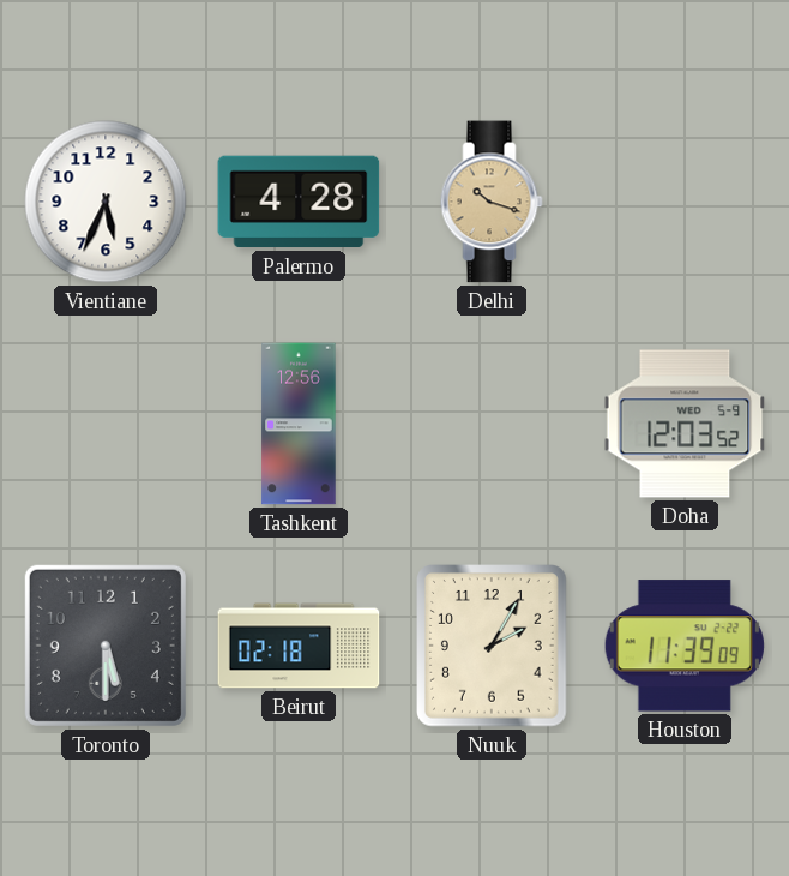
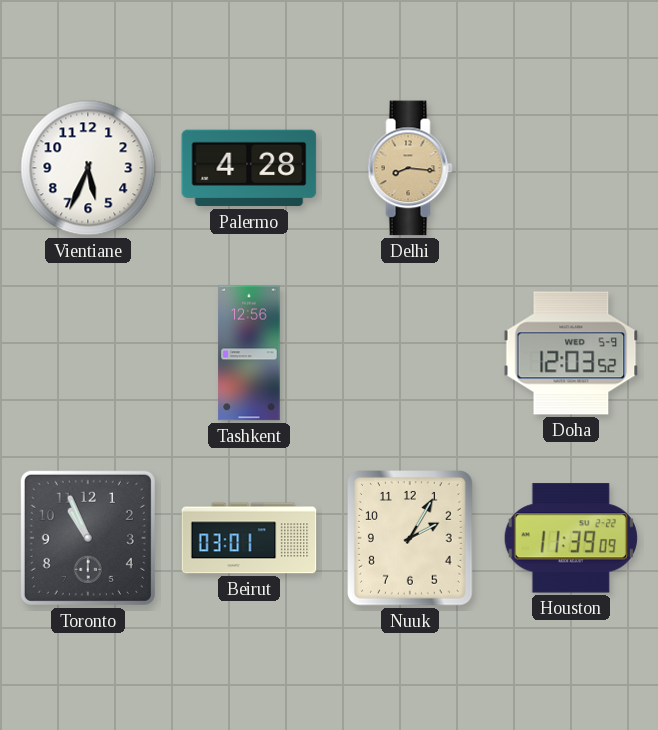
Delhi: 10:18 -> 8:16
Toronto: 5:30 -> 10:56
Beirut: 02:18 -> 03:01
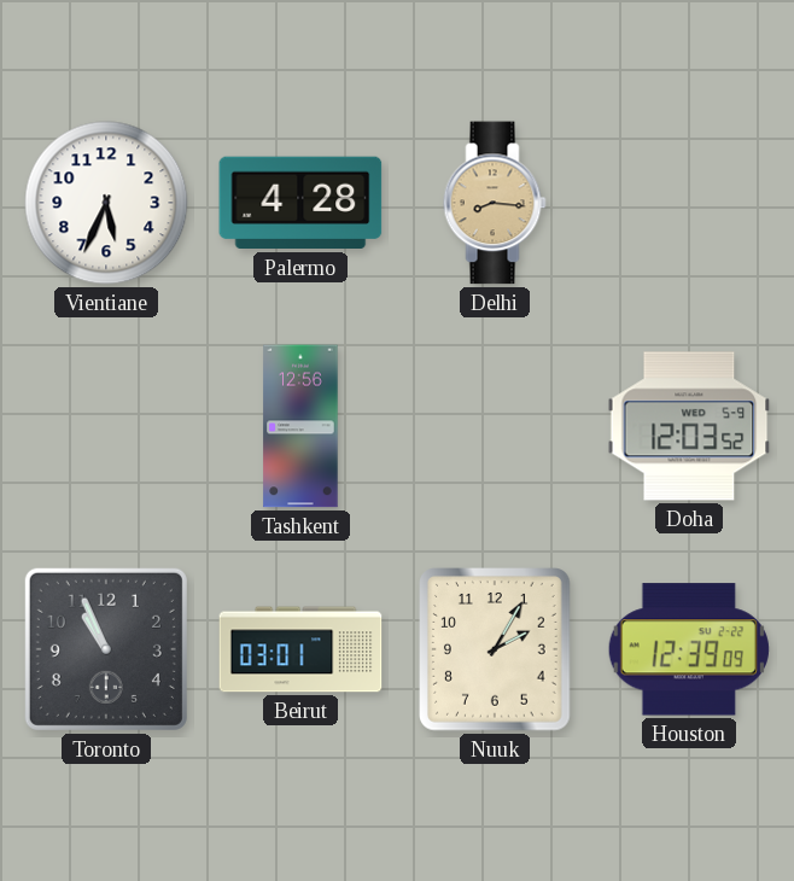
Houston: 11:39 -> 12:39
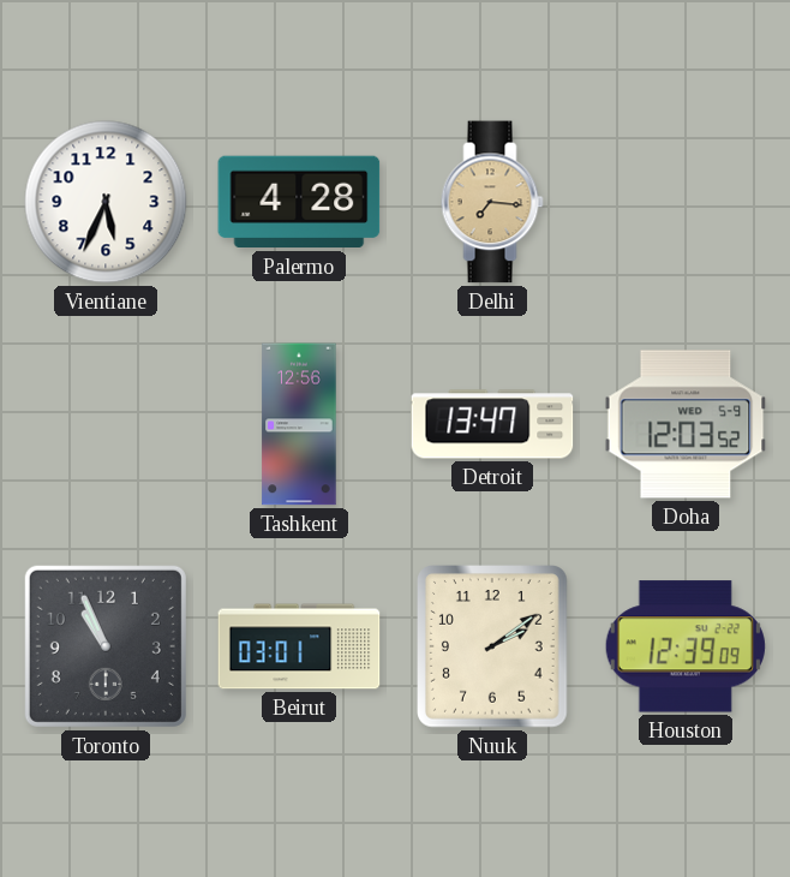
Delhi: 8:16 -> 7:16
Detroit: none -> 13:47
Nuuk: 2:05 -> 2:09
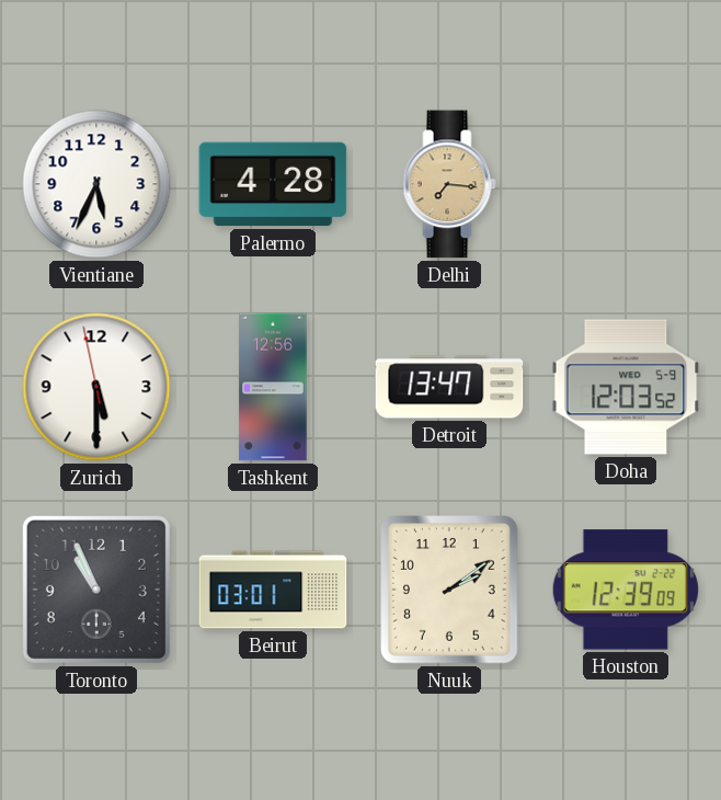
Zurich: none -> 5:29
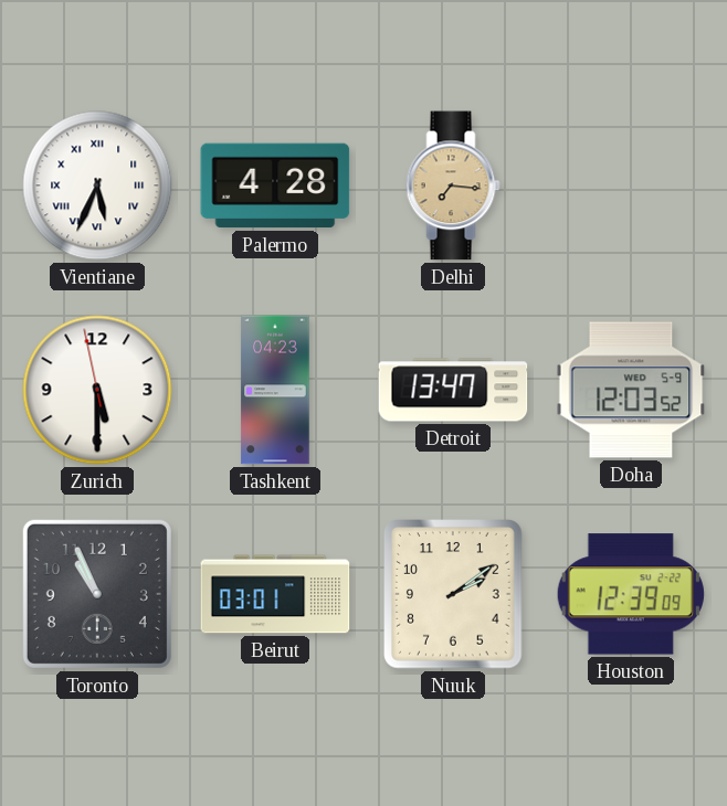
Vientiane numerals: Arabic -> Roman
Tashkent: 12:56 -> 04:23
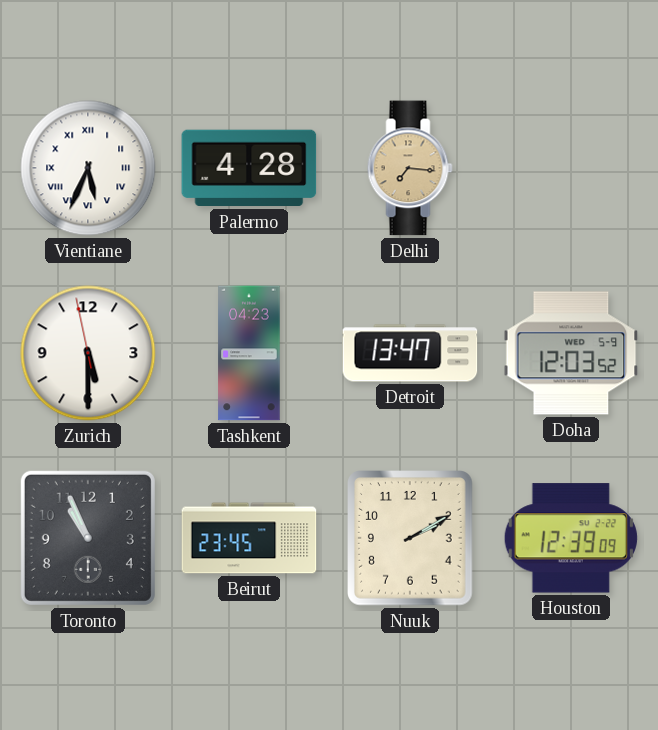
Beirut: 03:01 -> 23:45
Nuuk: 2:09 -> 2:10
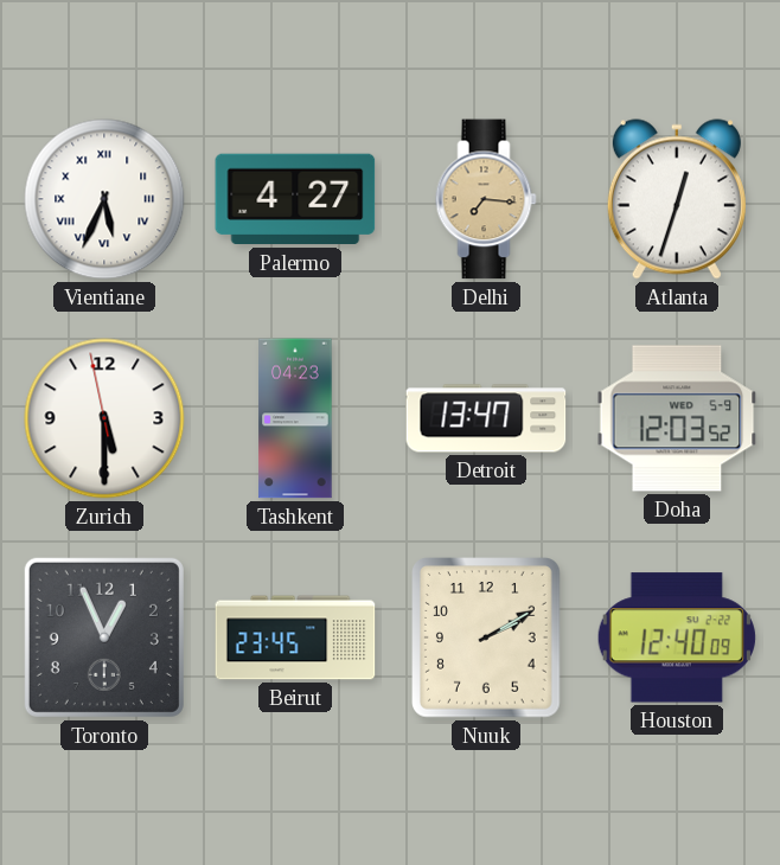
Palermo: 4:28 -> 4:27
Atlanta: none -> 12:33
Toronto: 10:56 -> 12:56
Houston: 12:39 -> 12:40
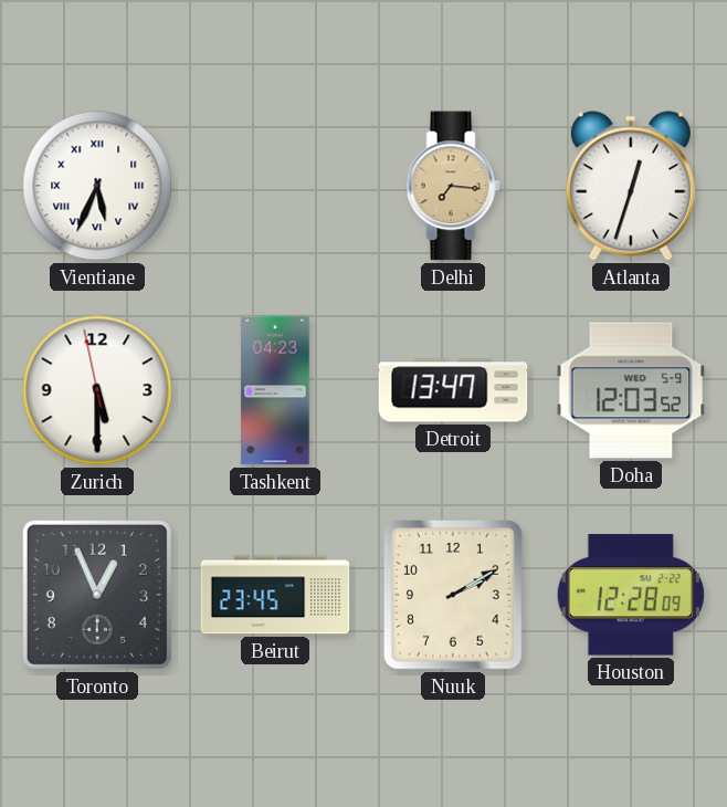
Palermo: 4:27 -> none
Houston: 12:40 -> 12:28
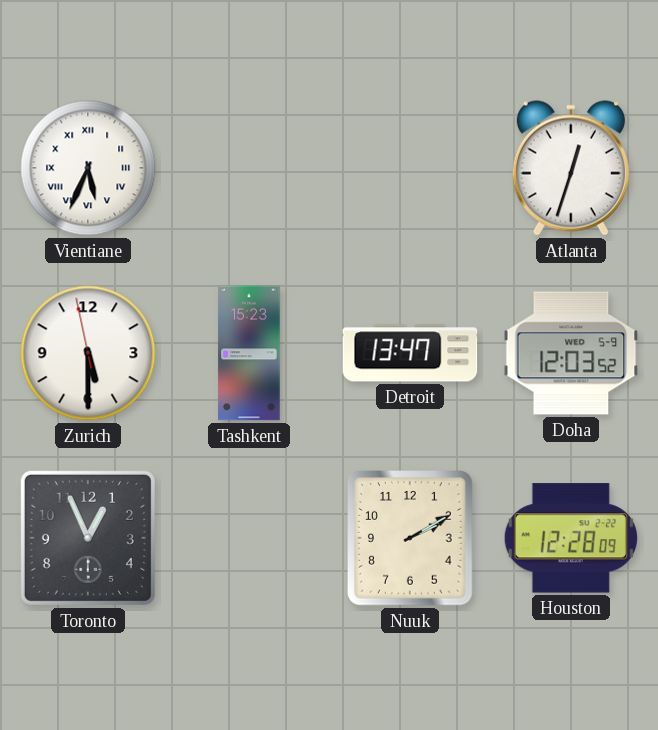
Delhi: 7:16 -> none
Tashkent: 04:23 -> 15:23
Beirut: 23:45 -> none
